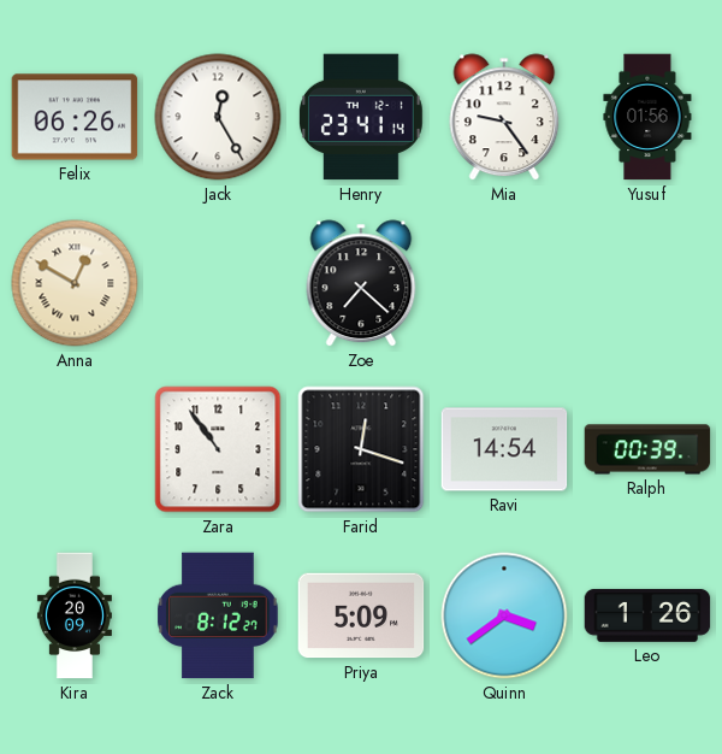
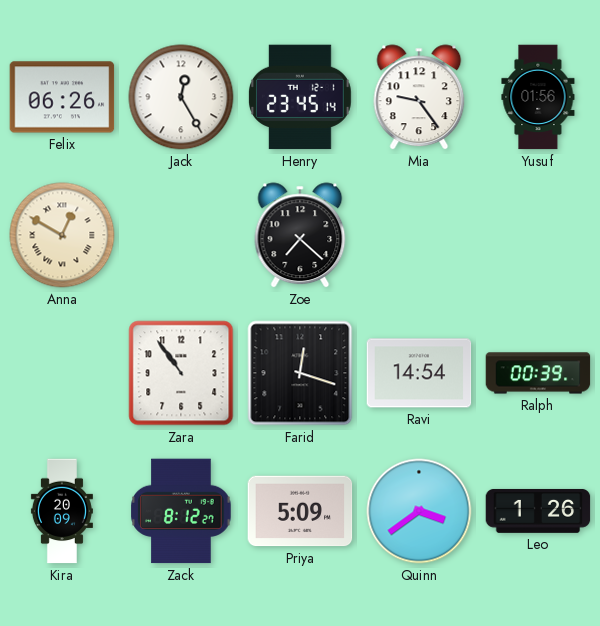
Henry: 23:41 -> 23:45
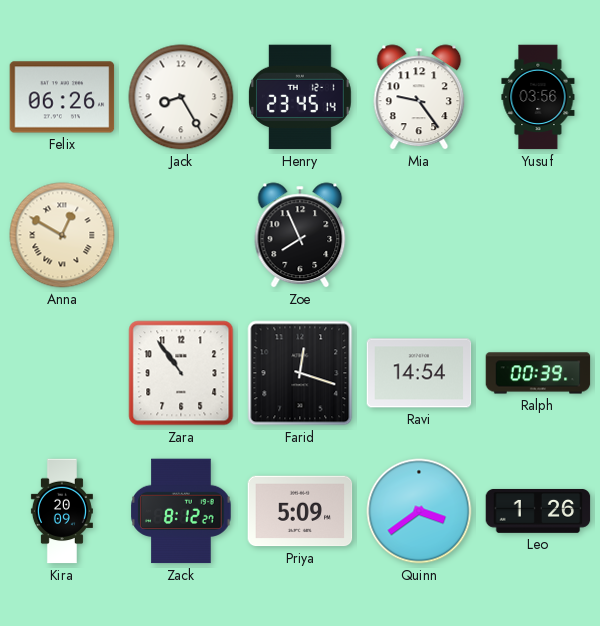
Jack: 12:25 -> 8:25
Yusuf: 01:56 -> 03:56
Zoe: 7:22 -> 7:56
